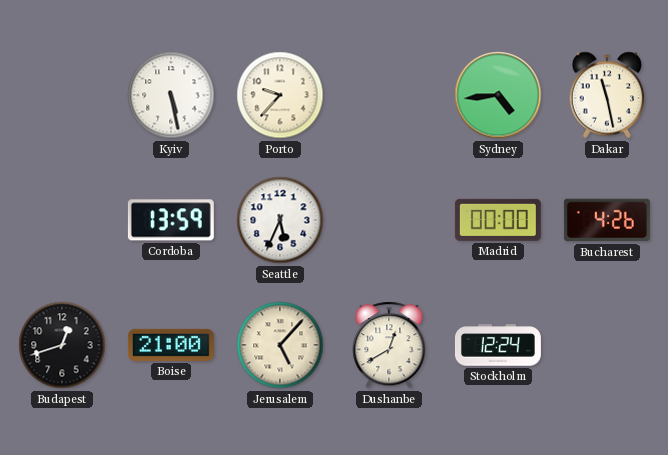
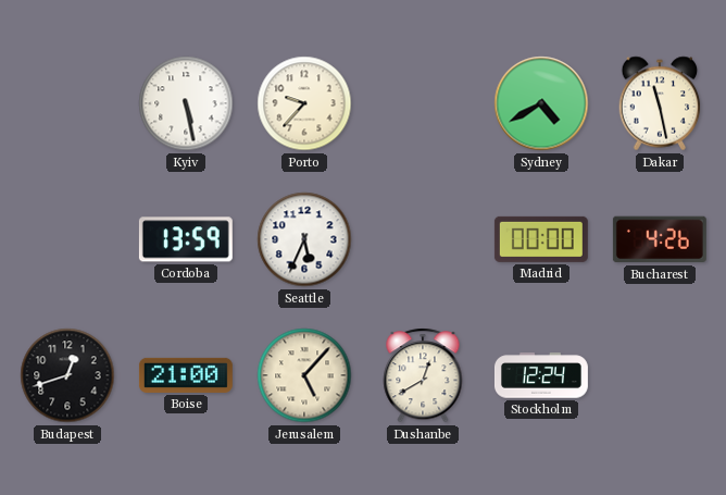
Sydney: 4:44 -> 4:40
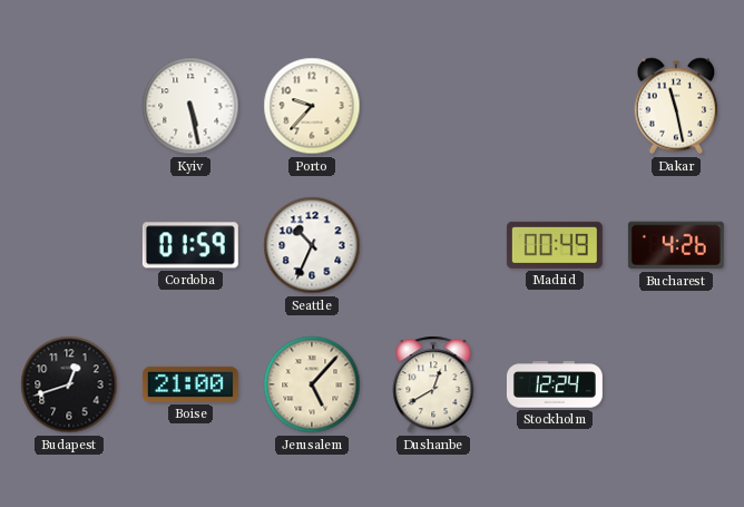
Sydney: 4:40 -> none
Cordoba: 13:59 -> 01:59
Seattle: 5:34 -> 10:34
Madrid: 00:00 -> 00:49
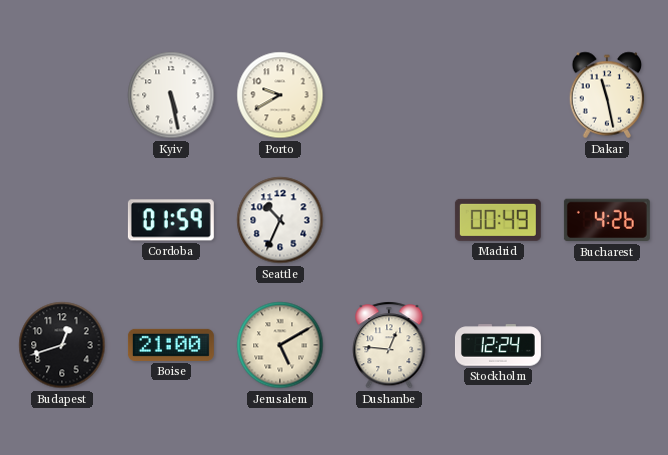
Porto: 9:37 -> 9:40
Jerusalem: 5:07 -> 5:10
Dushanbe: 12:40 -> 12:46
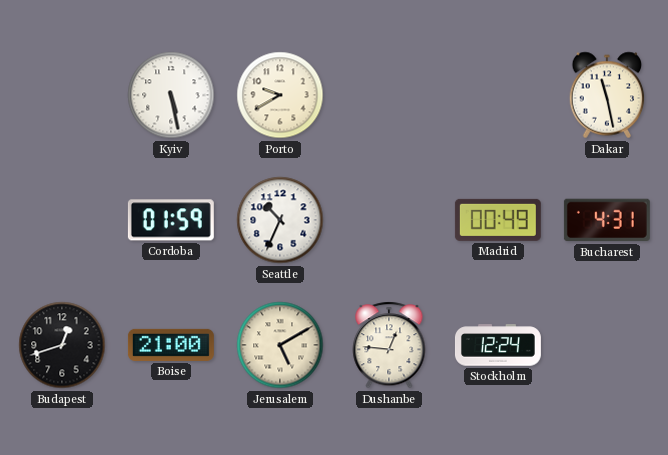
Bucharest: 4:26 -> 4:31
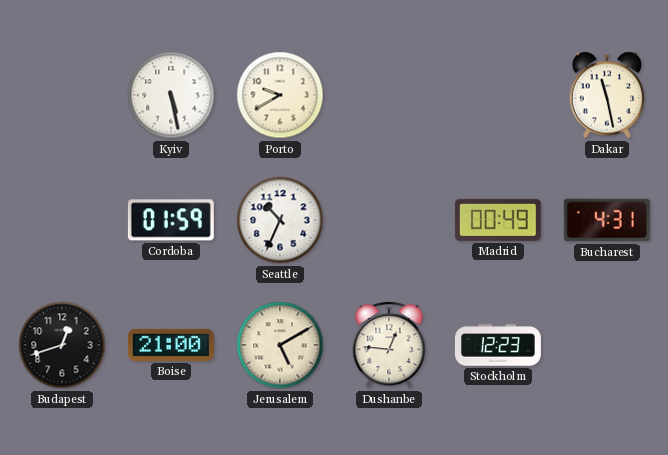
Stockholm: 12:24 -> 12:23
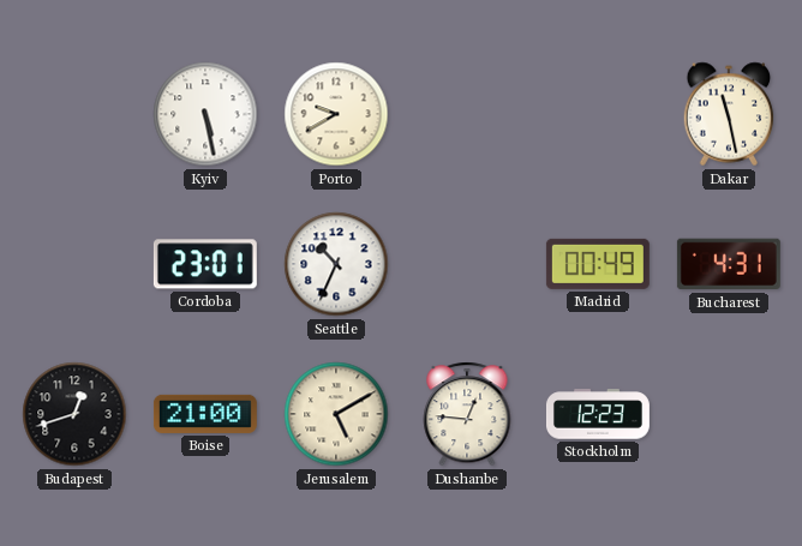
Cordoba: 01:59 -> 23:01
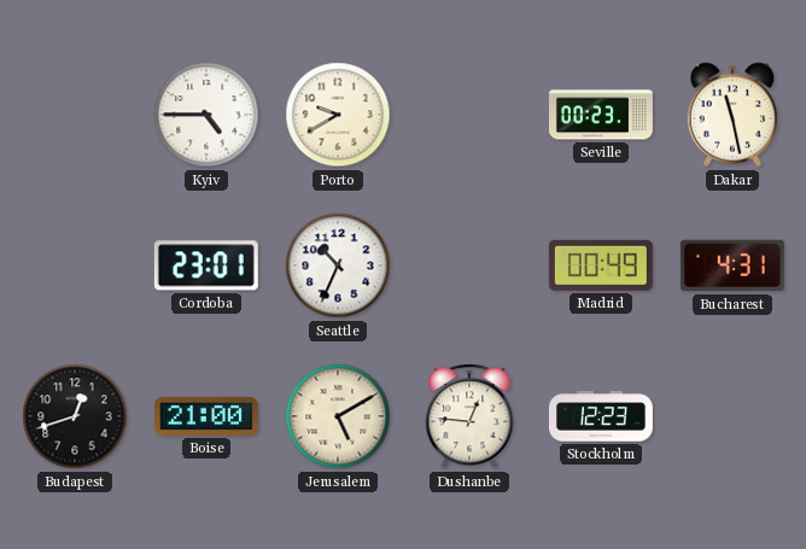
Kyiv: 5:28 -> 4:45
Seville: none -> 00:23
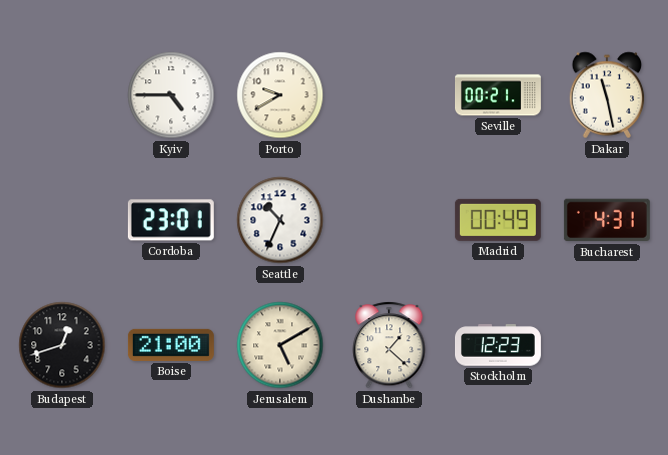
Seville: 00:23 -> 00:21
Dushanbe: 12:46 -> 1:22
